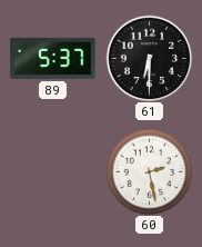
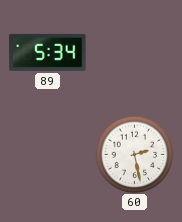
89: 5:37 -> 5:34
61: 6:30 -> none
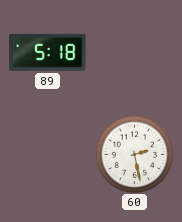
89: 5:34 -> 5:18
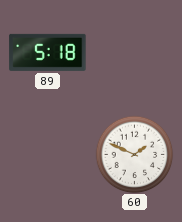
60: 2:28 -> 1:49
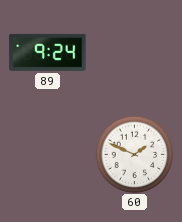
89: 5:18 -> 9:24
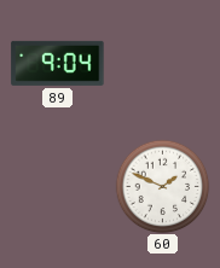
89: 9:24 -> 9:04
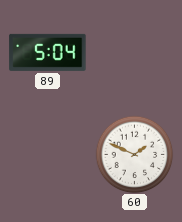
89: 9:04 -> 5:04
